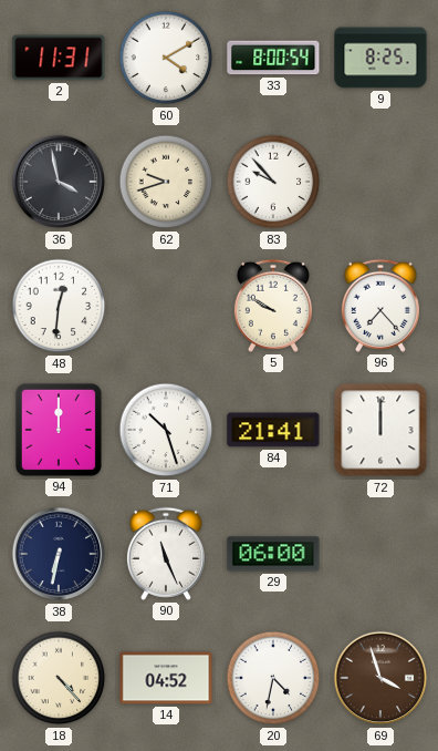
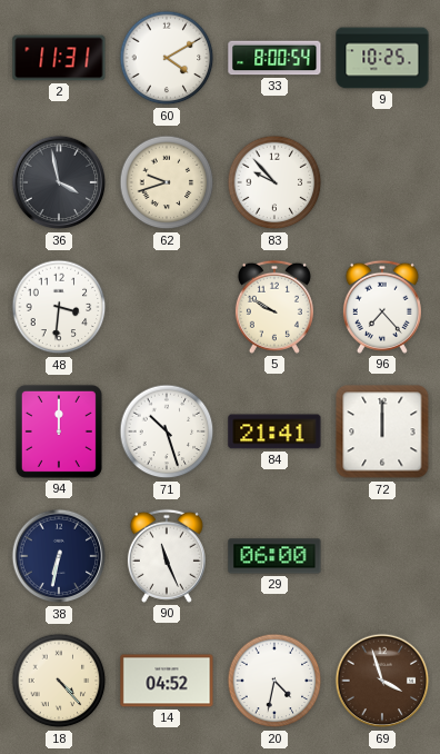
9: 8:25 -> 10:25
48: 12:31 -> 3:31
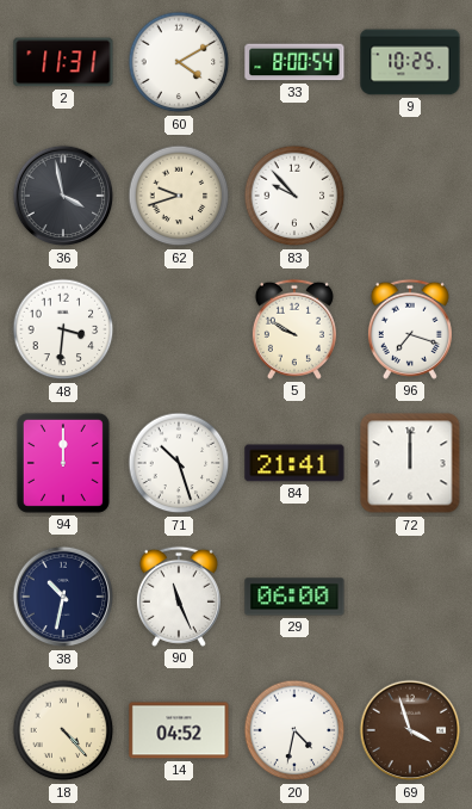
96: 7:23 -> 7:18
38: 6:32 -> 10:32
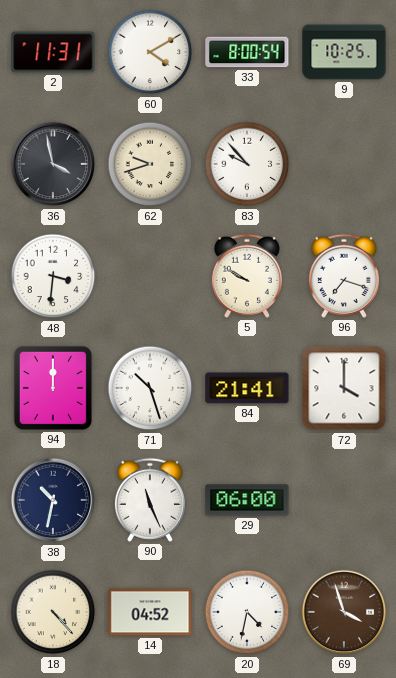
72: 12:00 -> 4:00
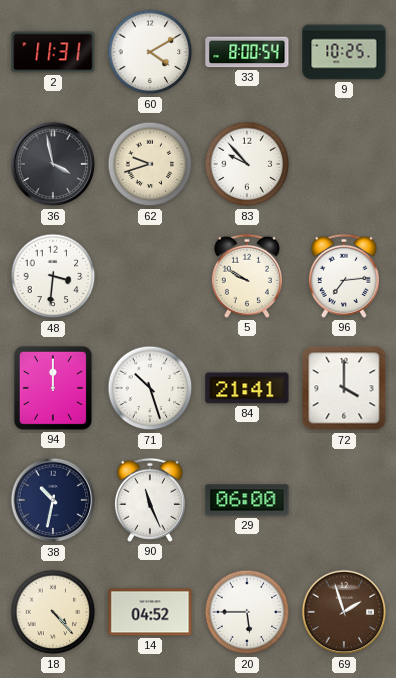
96: 7:18 -> 7:14
20: 4:32 -> 5:45
69: 3:57 -> 1:57
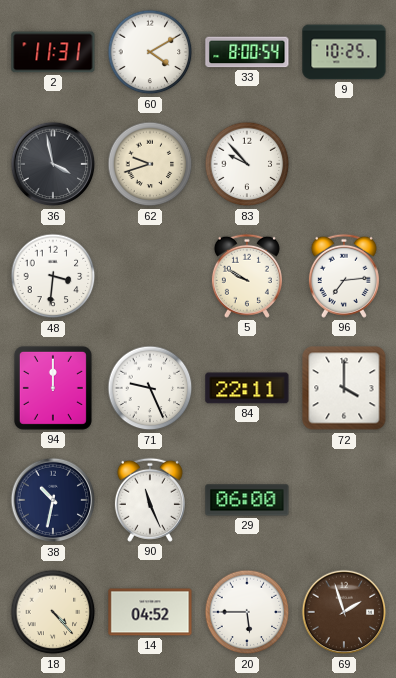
71: 10:27 -> 9:26
84: 21:41 -> 22:11
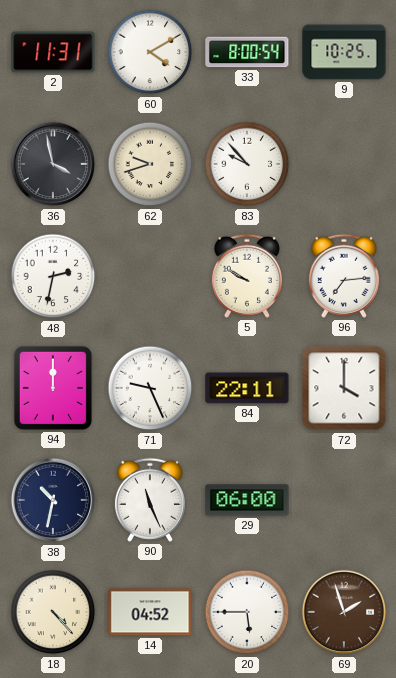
48: 3:31 -> 2:32
